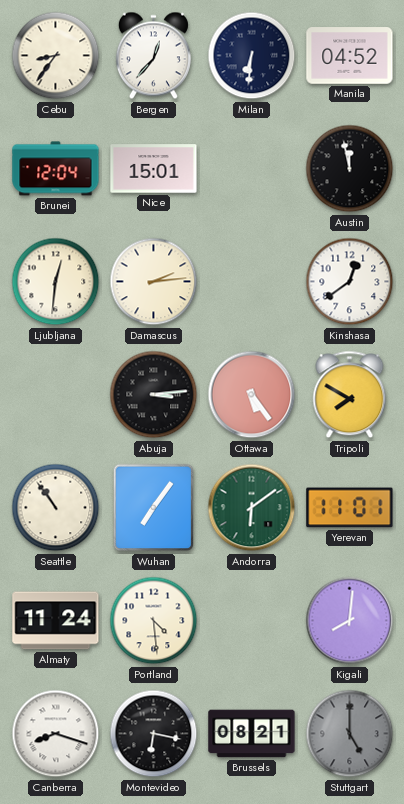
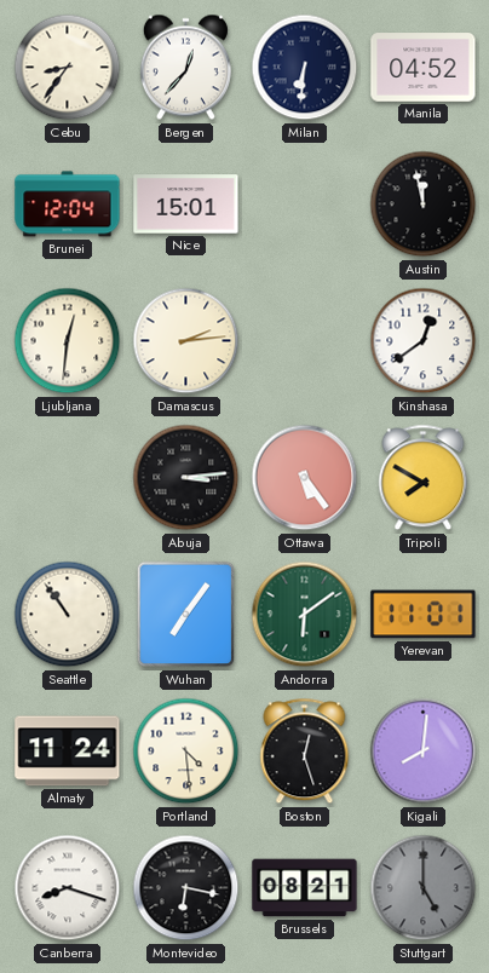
Boston: none -> 12:27
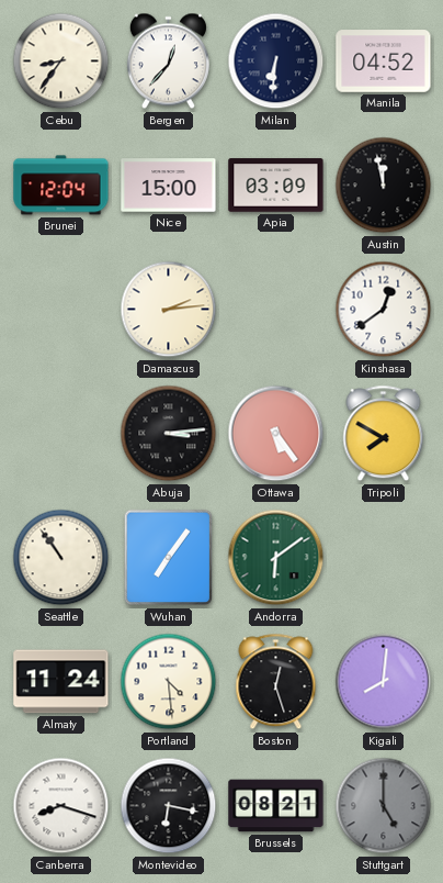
Nice: 15:01 -> 15:00
Apia: none -> 03:09
Ljubljana: 12:31 -> none
Yerevan: 11:01 -> none
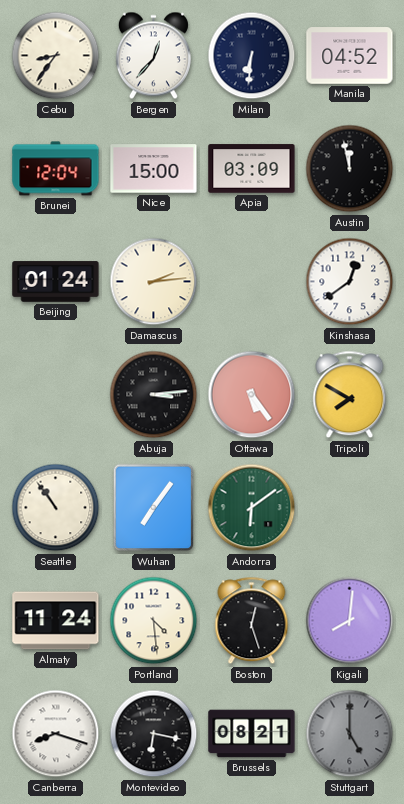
Beijing: none -> 01:24
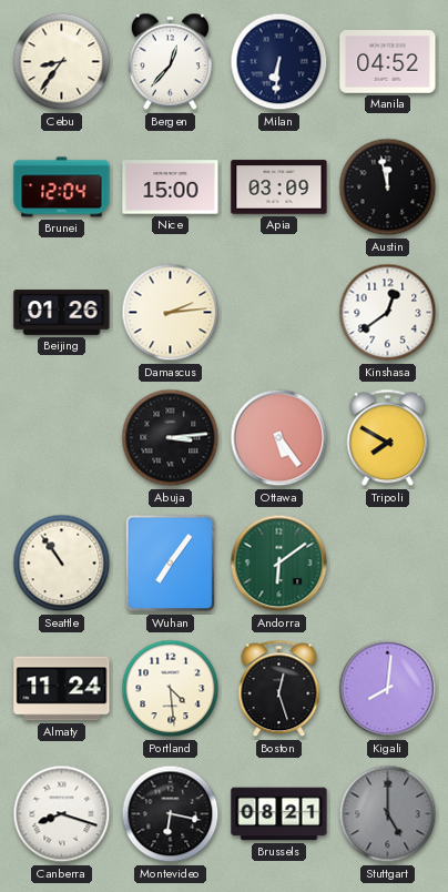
Beijing: 01:24 -> 01:26
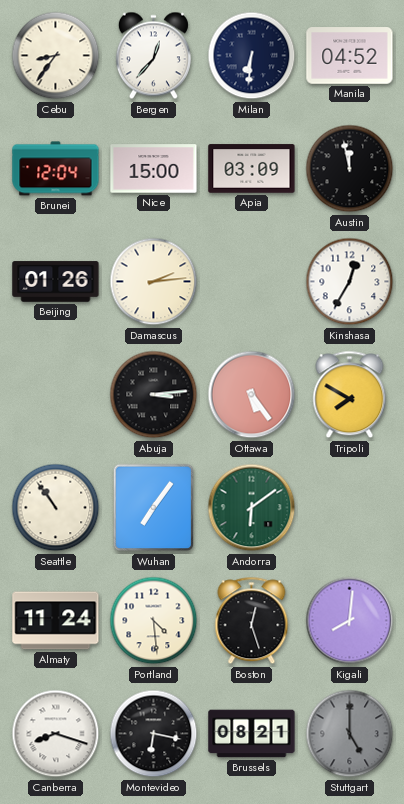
Kinshasa: 12:39 -> 12:35
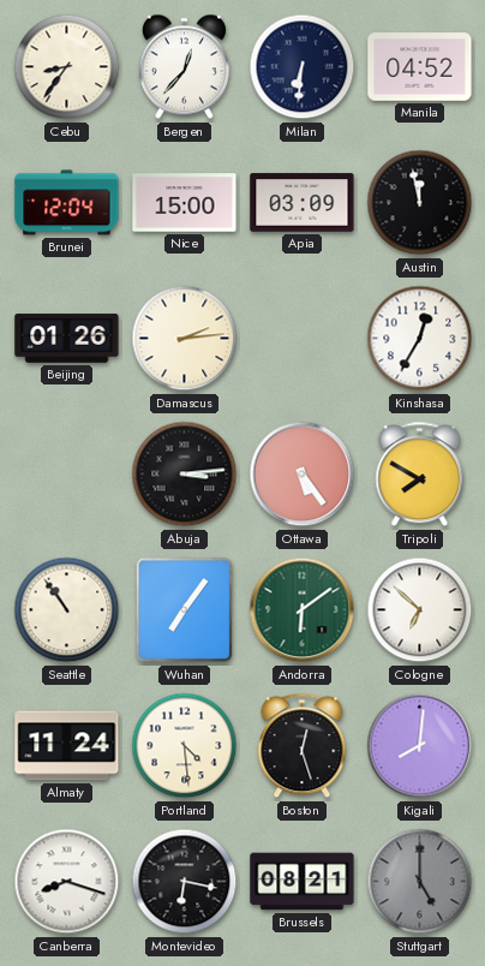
Cologne: none -> 6:52
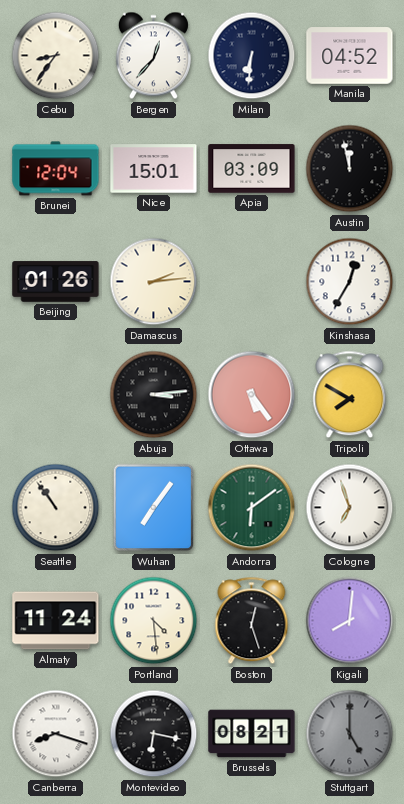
Nice: 15:00 -> 15:01
Cologne: 6:52 -> 6:57
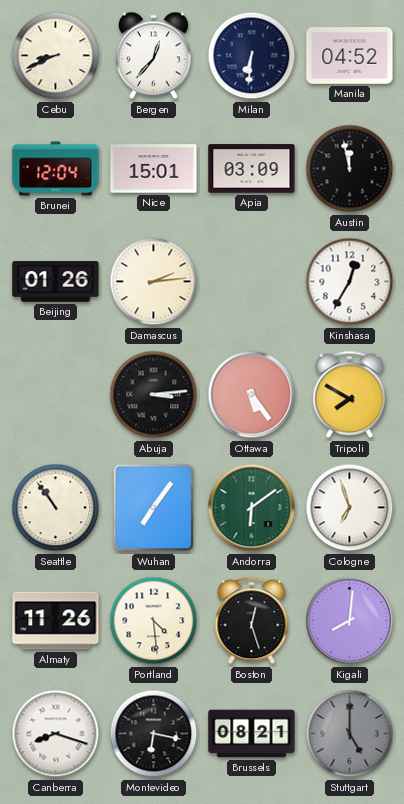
Cebu: 8:36 -> 8:41
Almaty: 11:24 -> 11:26
